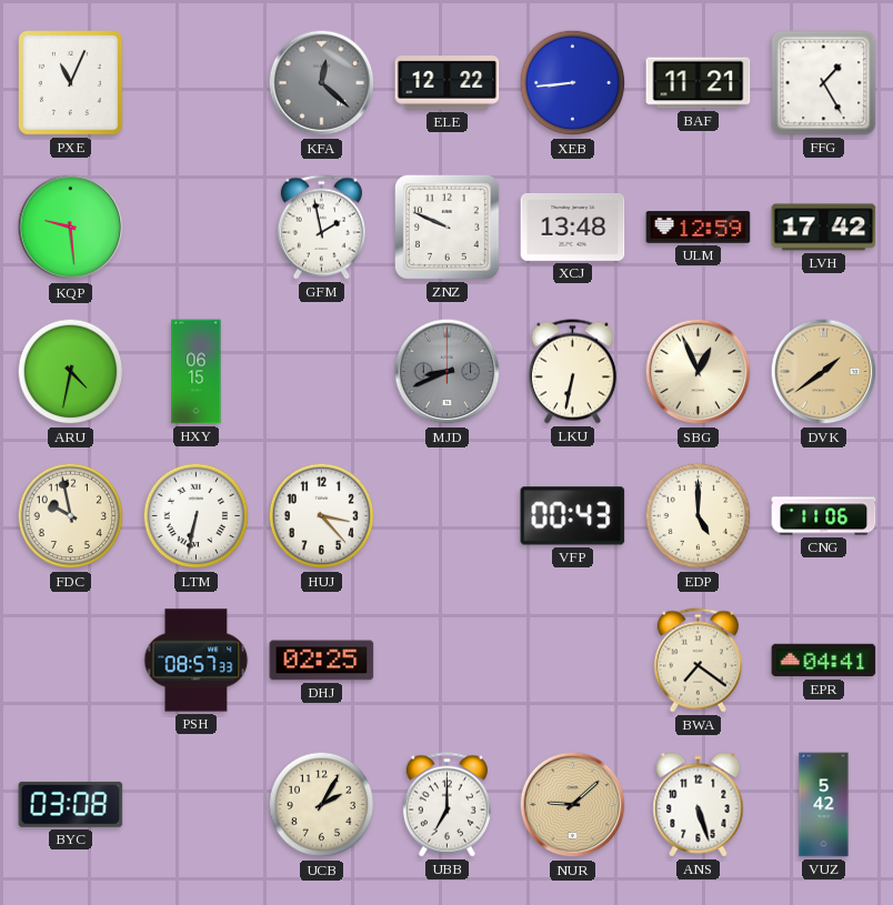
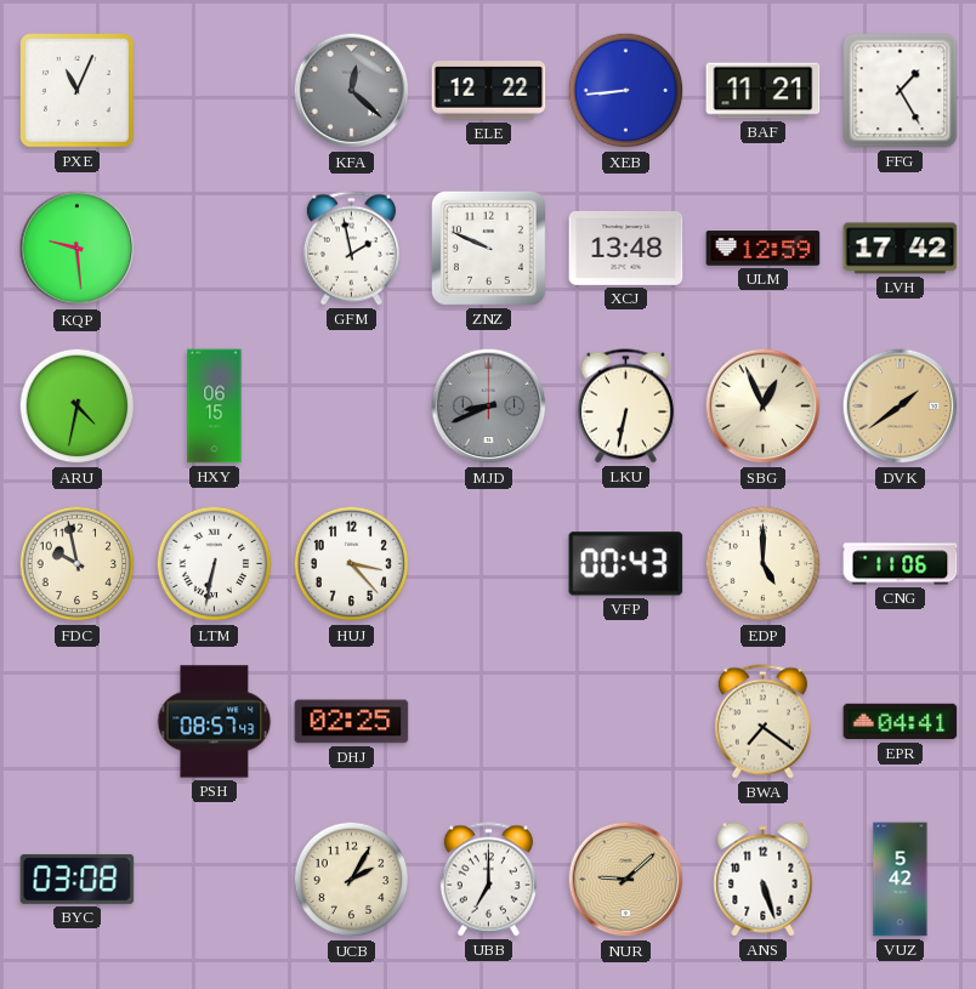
PSH: 08:57:33 -> 08:57:43
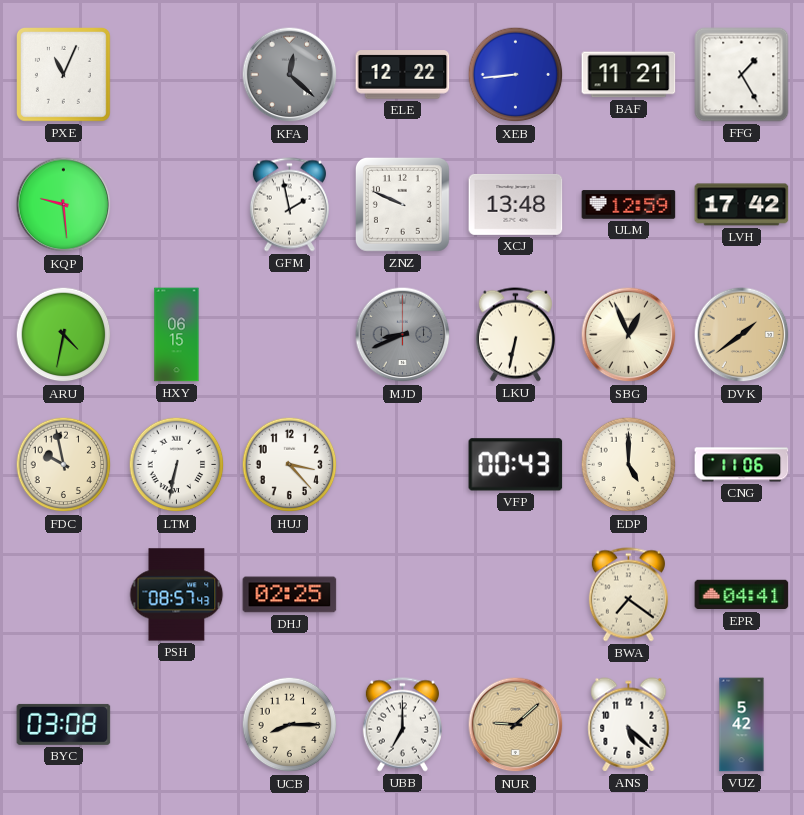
UCB: 2:05 -> 8:15
ANS: 5:27 -> 5:22
